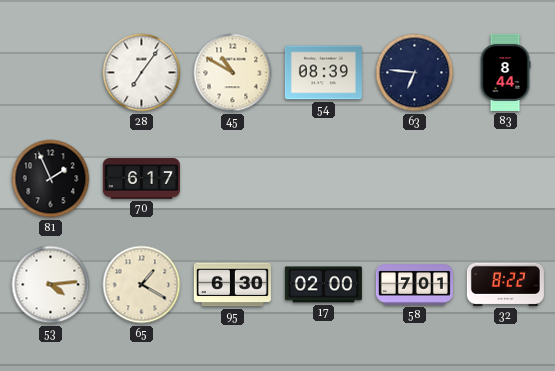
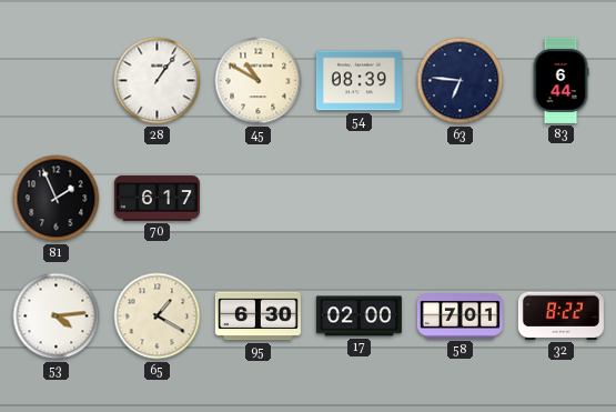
28: 7:06 -> 1:06
83: 8:44 -> 6:44
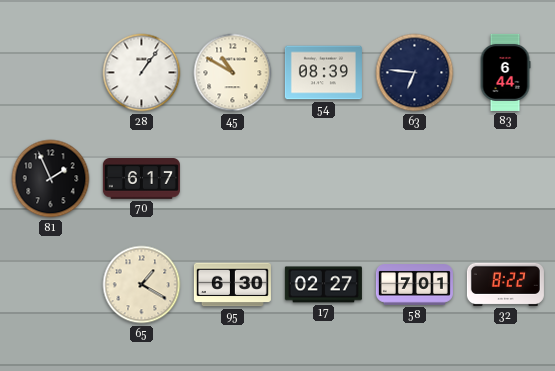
53: 4:14 -> none
17: 02:00 -> 02:27
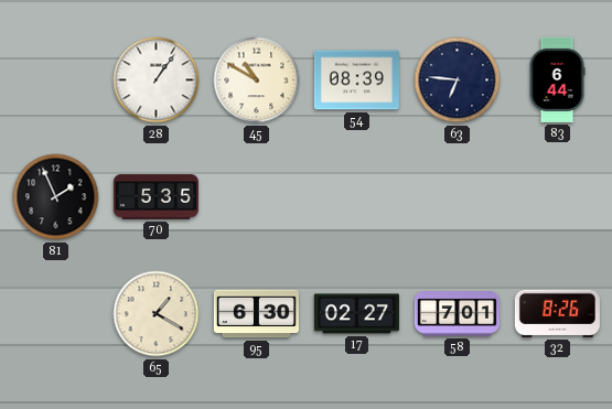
70: 6:17 -> 5:35
32: 8:22 -> 8:26
